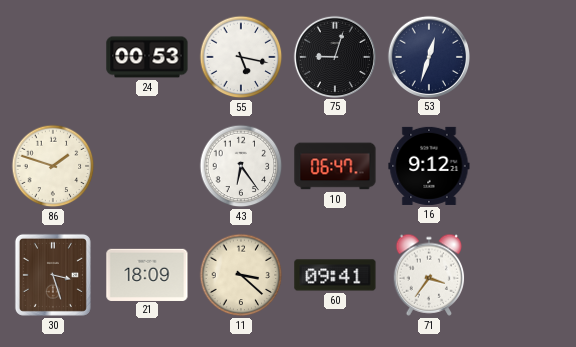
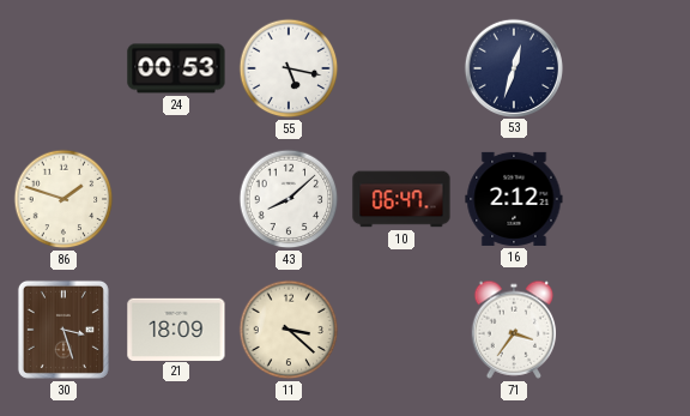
75: 9:03 -> none
43: 6:24 -> 8:08
16: 9:12 -> 2:12
60: 09:41 -> none
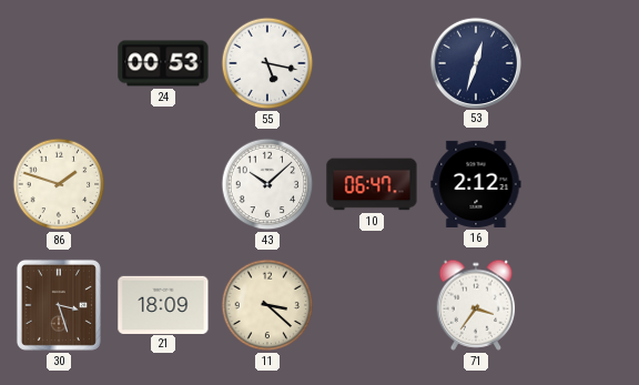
43: 8:08 -> 10:08
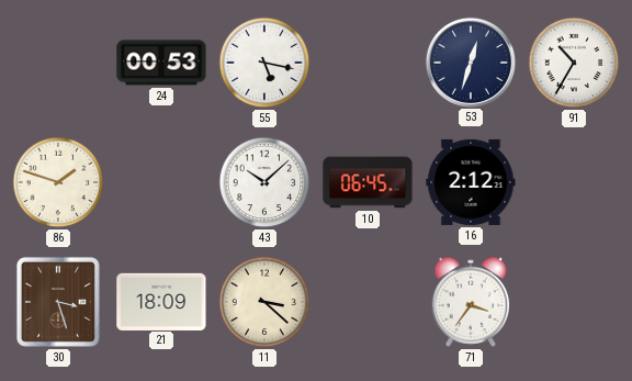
91: none -> 10:35
10: 06:47 -> 06:45
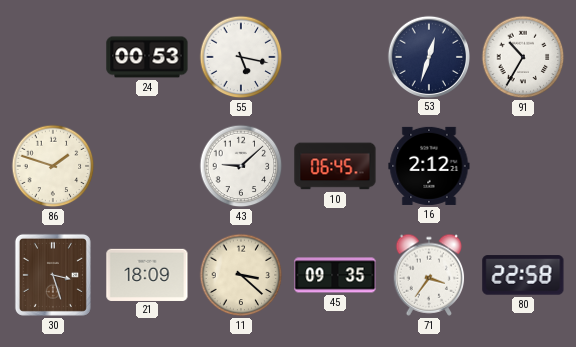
43: 10:08 -> 9:08
45: none -> 09:35
80: none -> 22:58
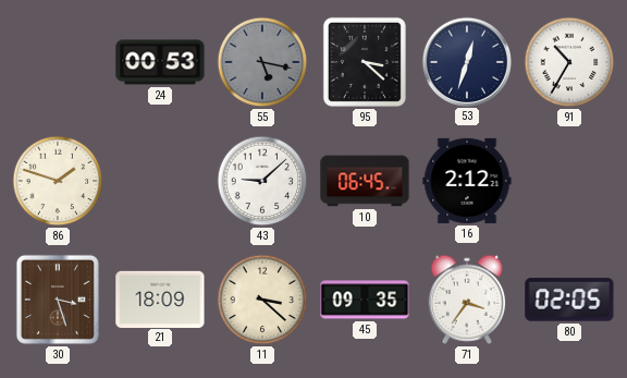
55 dial: white -> grey
95: none -> 3:22
80: 22:58 -> 02:05
